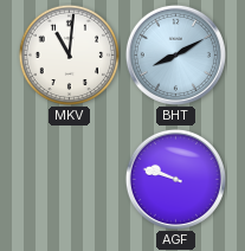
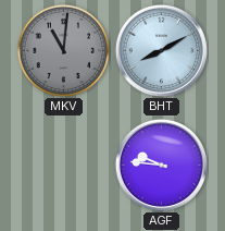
MKV dial: white -> grey
AGF: 9:48 -> 9:46
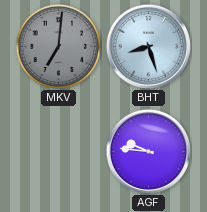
MKV: 11:01 -> 7:01
BHT: 8:10 -> 8:27
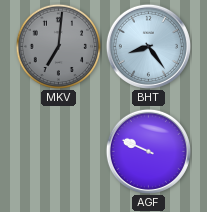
BHT: 8:27 -> 8:24
AGF: 9:46 -> 9:49
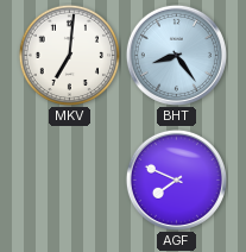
MKV dial: grey -> white
AGF: 9:49 -> 7:49
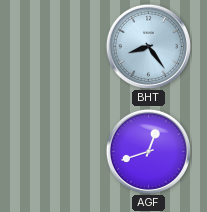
MKV: 7:01 -> none
AGF: 7:49 -> 12:42
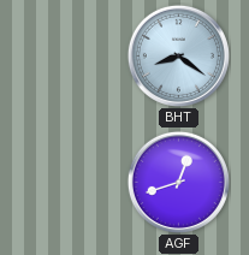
BHT: 8:24 -> 8:21
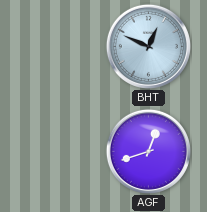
BHT: 8:21 -> 12:49
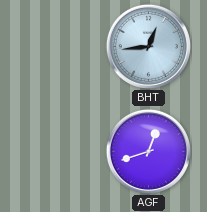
BHT: 12:49 -> 12:44
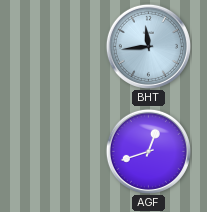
BHT: 12:44 -> 11:44
